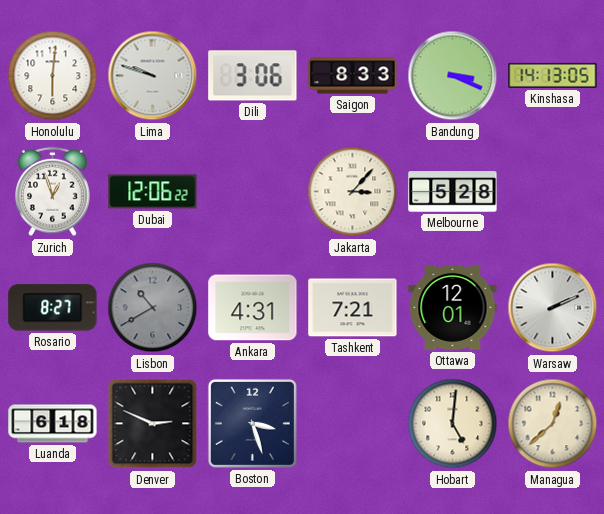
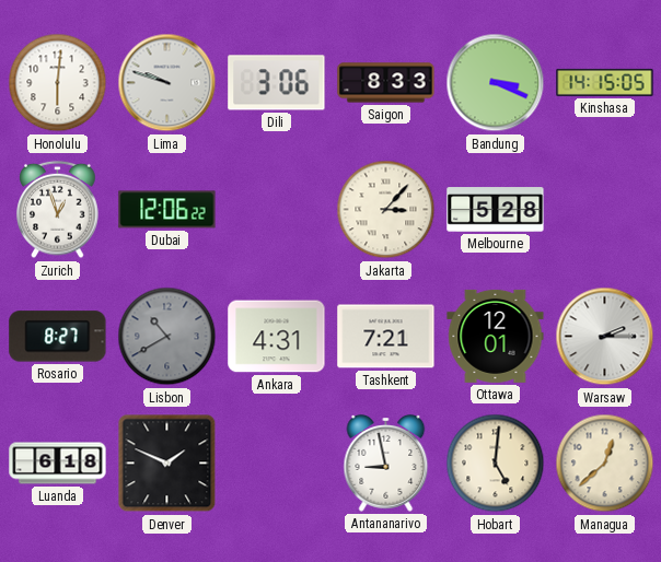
Kinshasa: 14:13 -> 14:15
Warsaw: 2:11 -> 2:15
Denver: 2:49 -> 1:49
Boston: 3:27 -> none
Antananarivo: none -> 8:58
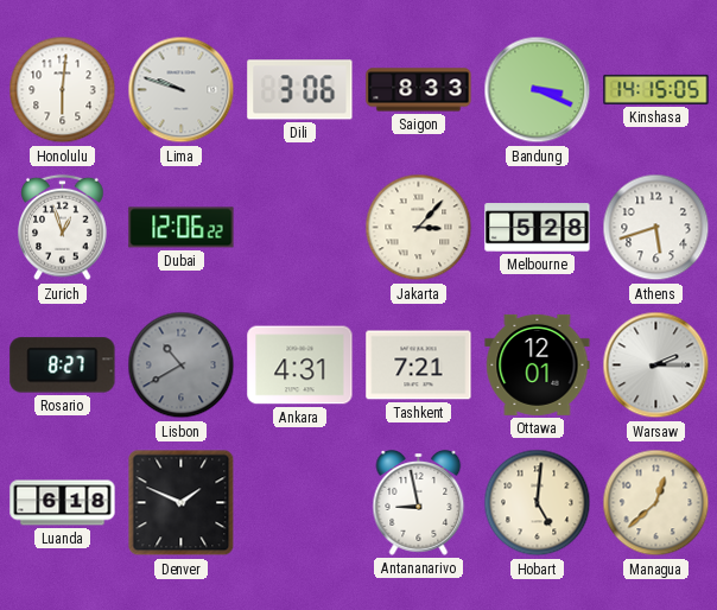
Athens: none -> 5:42
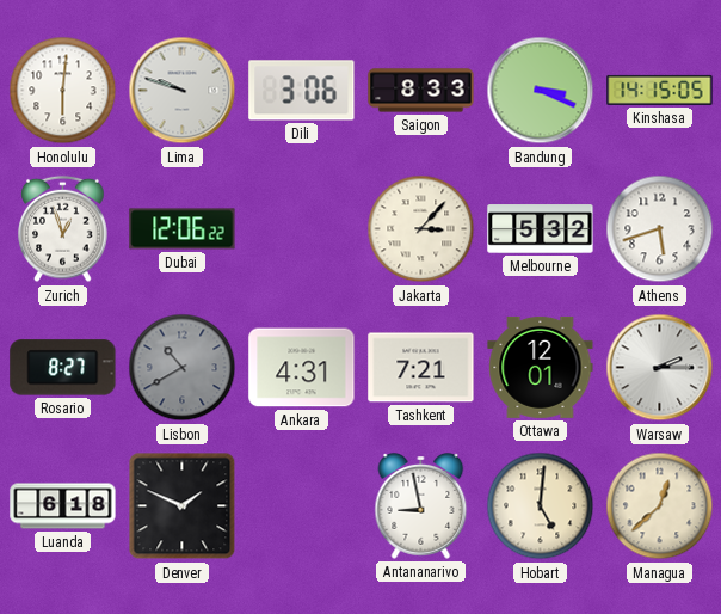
Melbourne: 5:28 -> 5:32
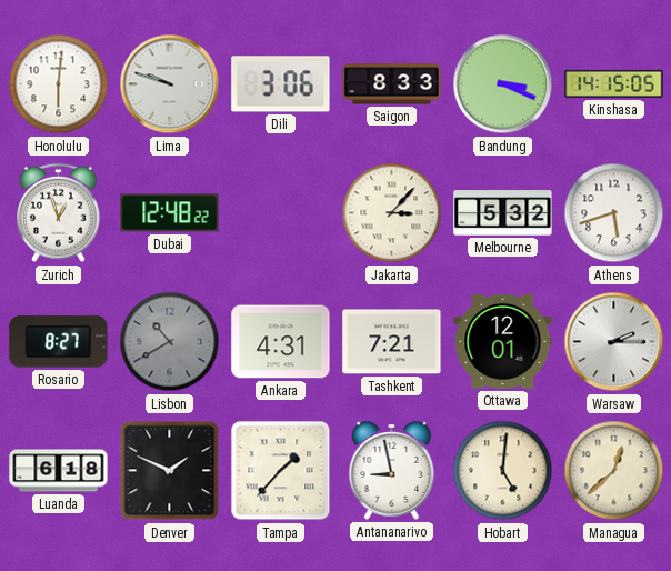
Dubai: 12:06 -> 12:48
Tampa: none -> 1:37
